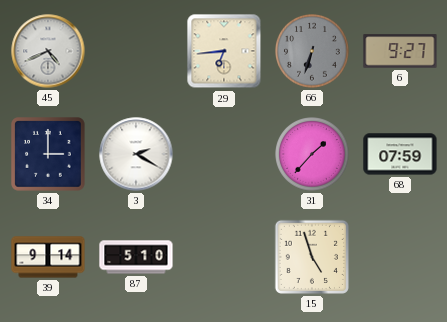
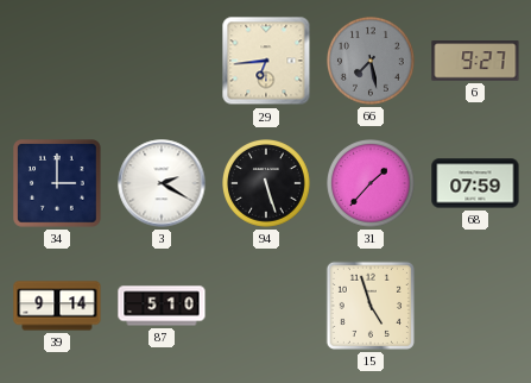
45: 4:41 -> none
66: 6:33 -> 7:28
94: none -> 5:27
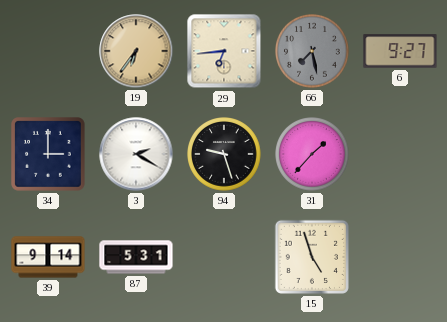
19: none -> 6:36
94: 5:27 -> 9:27
68: 07:59 -> none
87: 5:10 -> 5:31
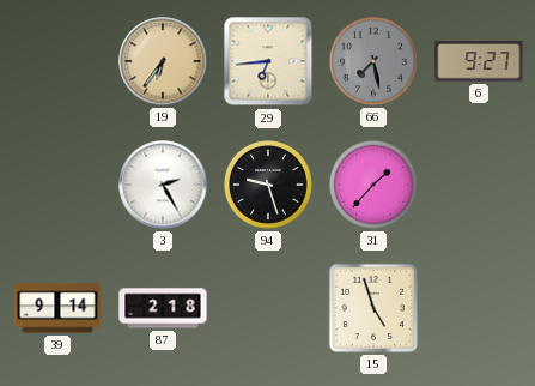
34: 3:00 -> none
3: 2:20 -> 2:25
87: 5:31 -> 2:18
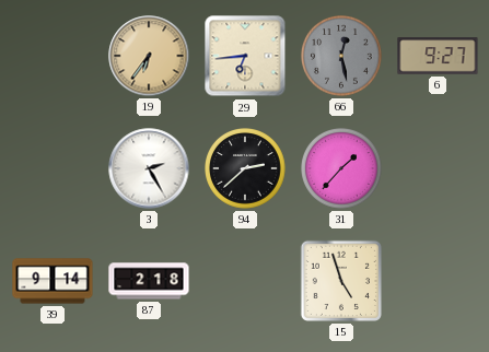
66: 7:28 -> 12:28
94: 9:27 -> 2:38
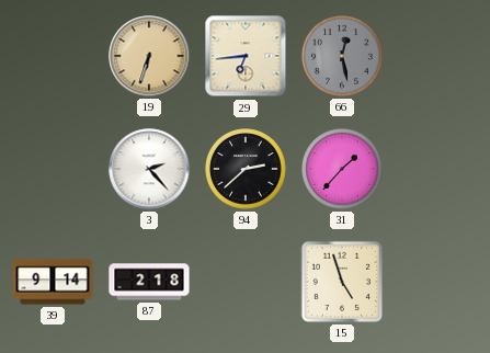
19: 6:36 -> 6:33
6: 9:27 -> none
3: 2:25 -> 2:23
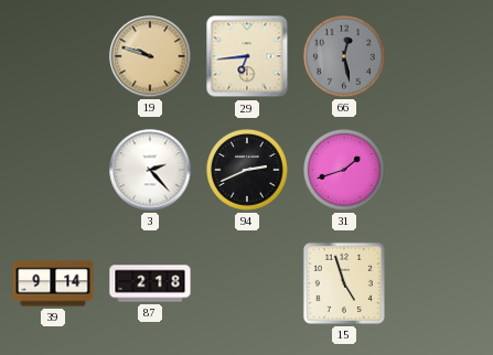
19: 6:33 -> 9:48
94: 2:38 -> 2:41
31: 1:37 -> 1:42
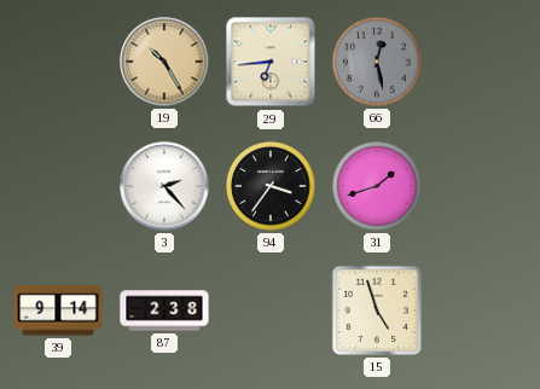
19: 9:48 -> 10:25
94: 2:41 -> 3:36
87: 2:18 -> 2:38
